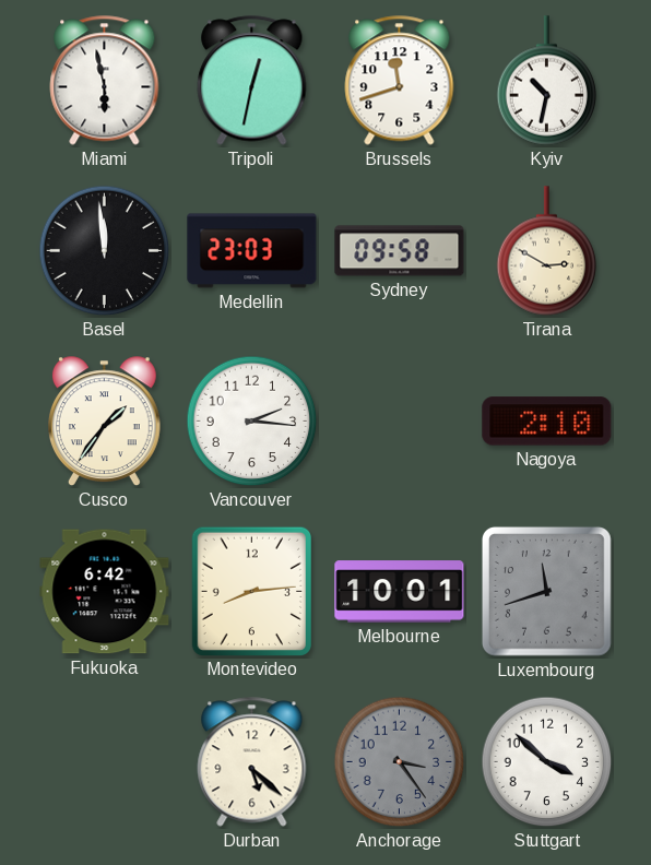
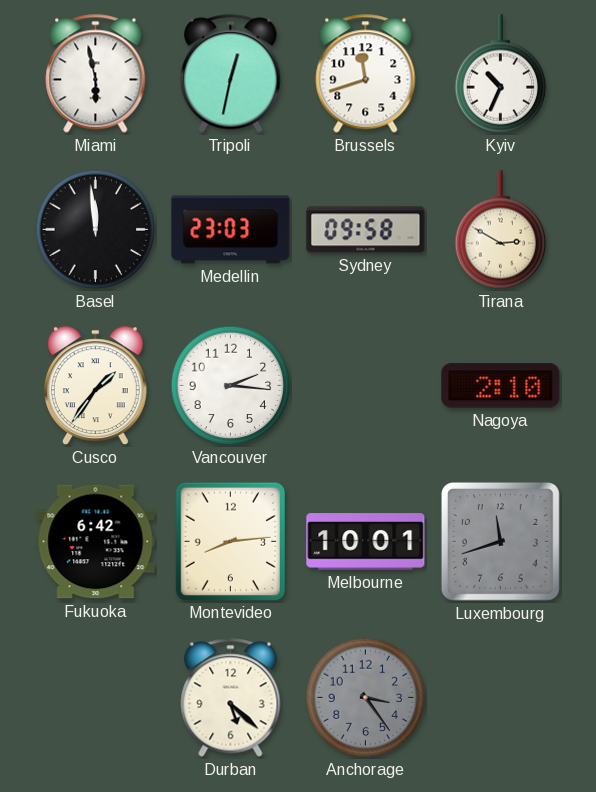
Kyiv: 10:32 -> 10:34
Stuttgart: 3:52 -> none
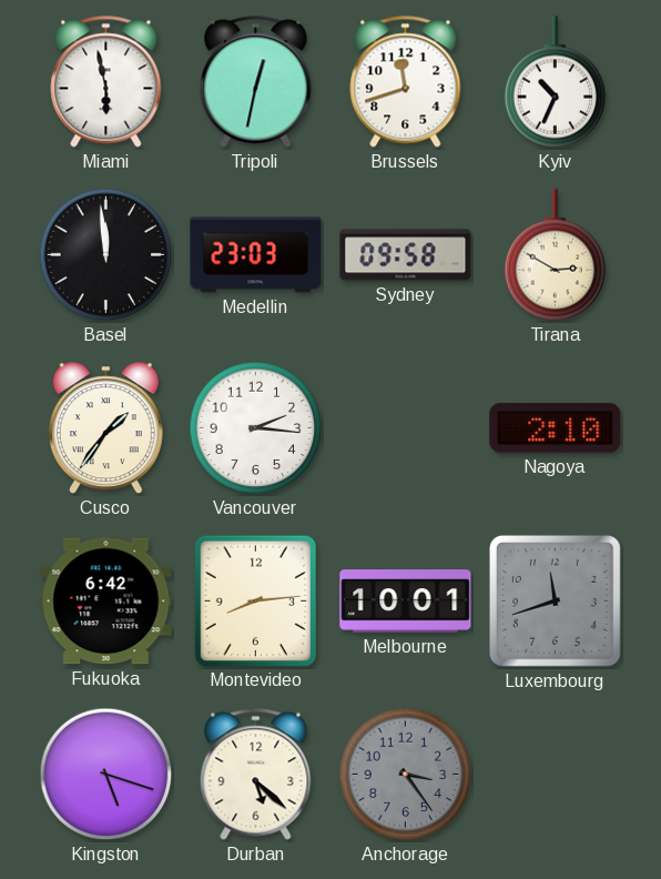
Kingston: none -> 5:18
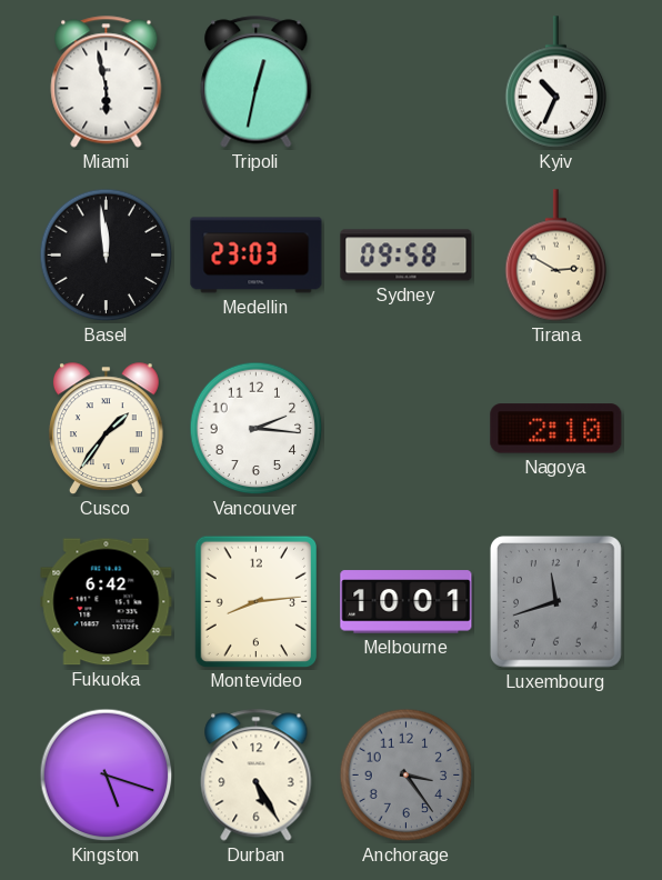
Brussels: 11:42 -> none
Durban: 5:22 -> 5:25
